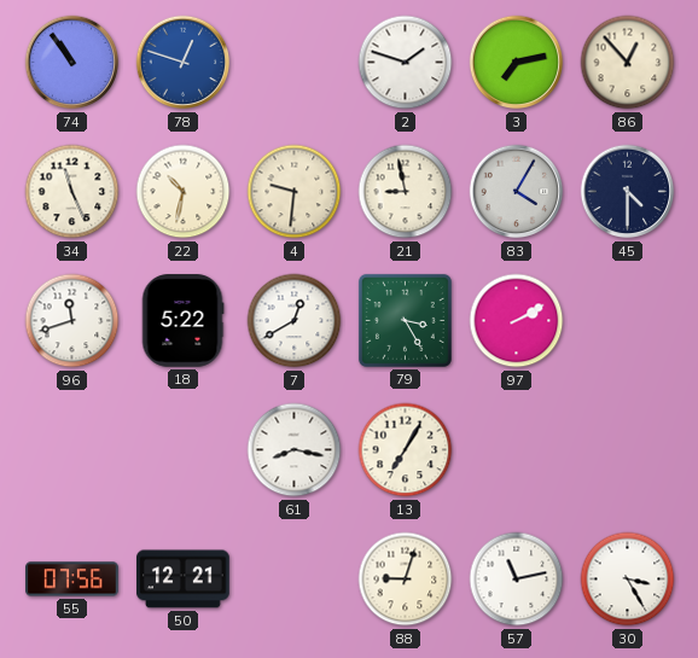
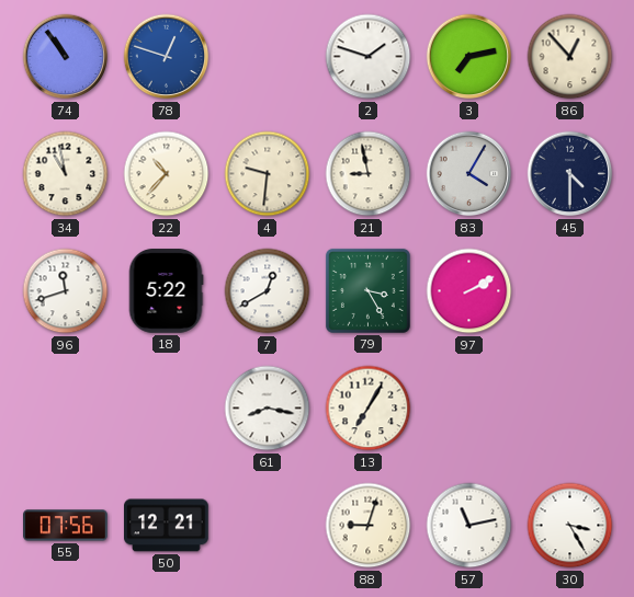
34: 11:26 -> 10:58
22: 10:32 -> 10:37
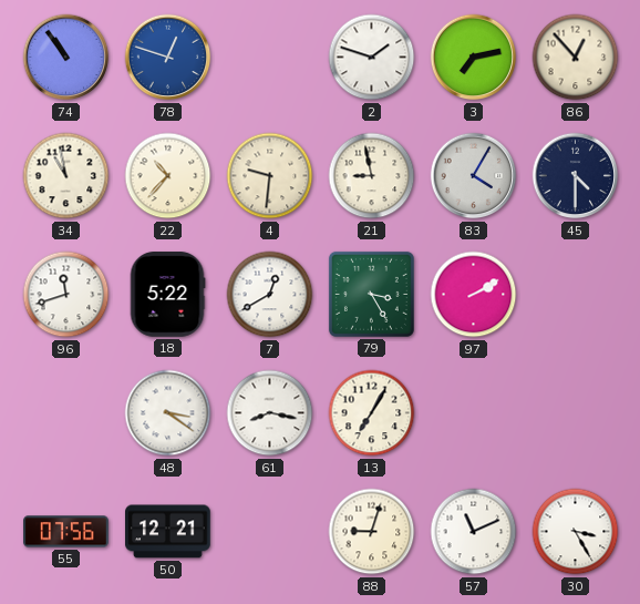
48: none -> 3:21
57: 11:13 -> 11:11
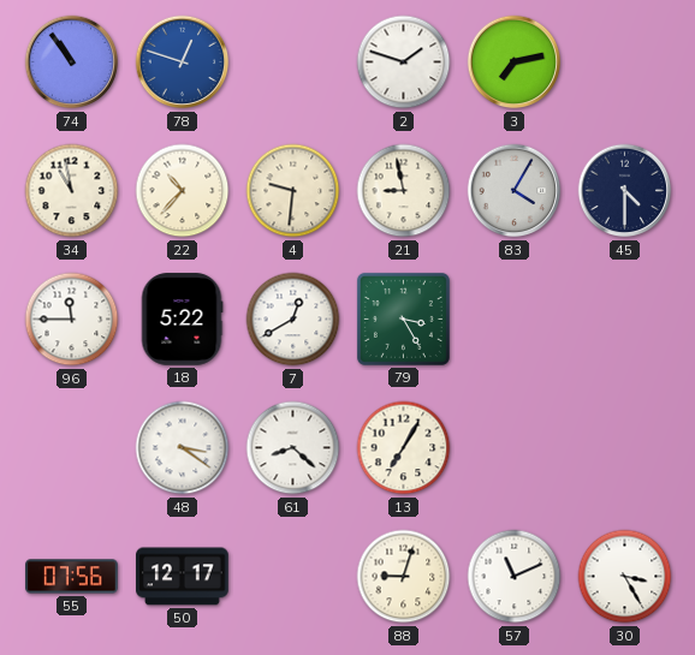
86: 12:53 -> none
96: 11:42 -> 11:45
97: 2:10 -> none
61: 8:17 -> 8:22
50: 12:21 -> 12:17
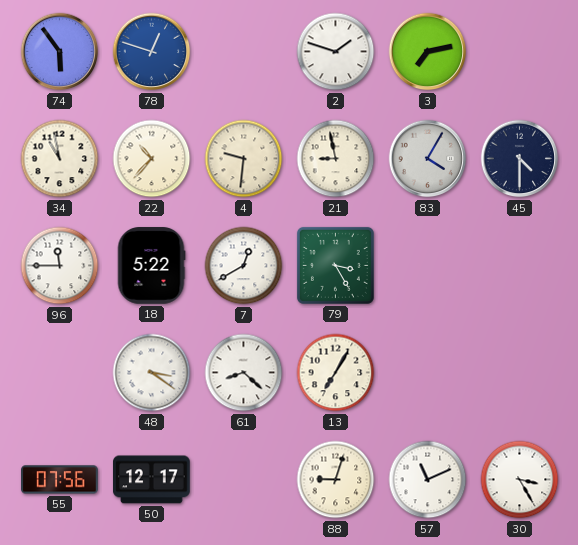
74: 10:54 -> 5:54
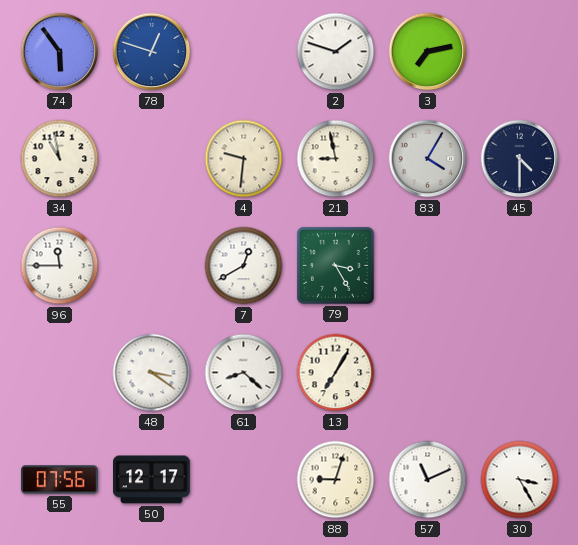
22: 10:37 -> none
18: 5:22 -> none
